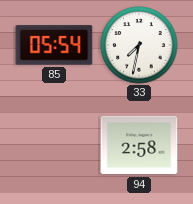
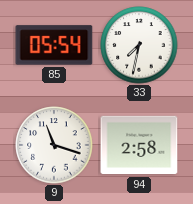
9: none -> 11:18
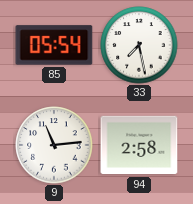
33: 7:32 -> 7:28
9: 11:18 -> 11:14
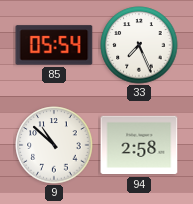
33: 7:28 -> 7:26
9: 11:14 -> 10:52
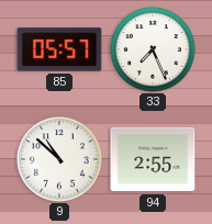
85: 05:54 -> 05:57
94: 2:58 -> 2:55
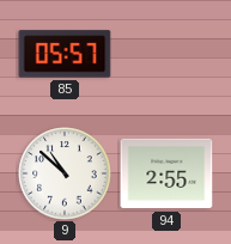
33: 7:26 -> none
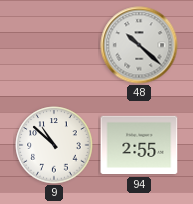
85: 05:57 -> none
48: none -> 10:22
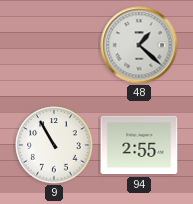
48: 10:22 -> 1:22
9: 10:52 -> 10:55
